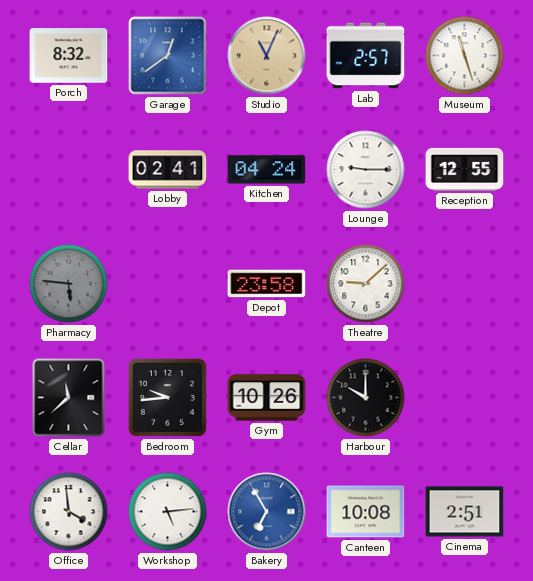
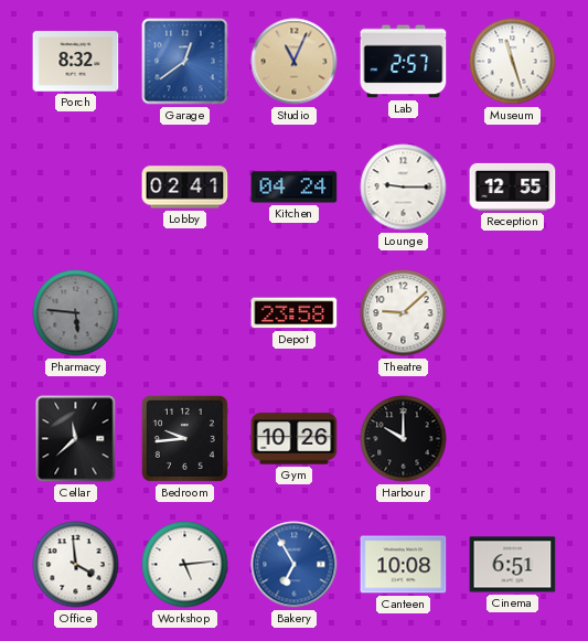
Cinema: 2:51 -> 6:51
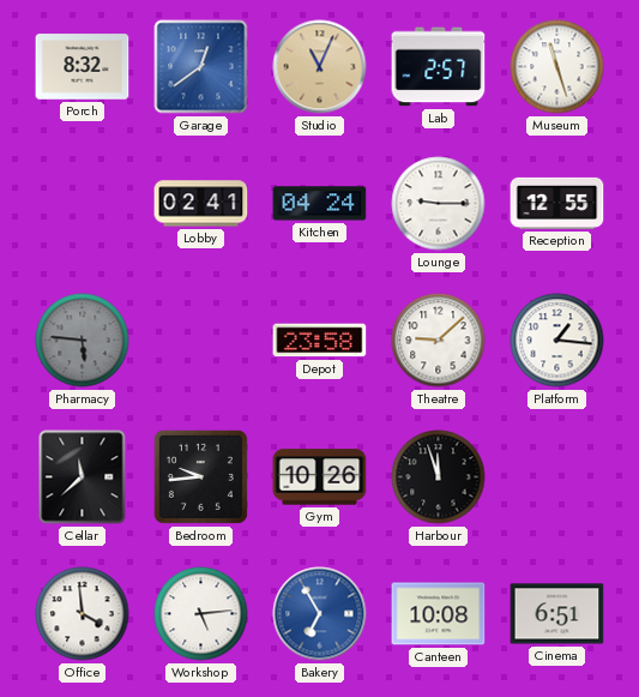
Platform: none -> 1:16
Harbour: 10:00 -> 11:57
